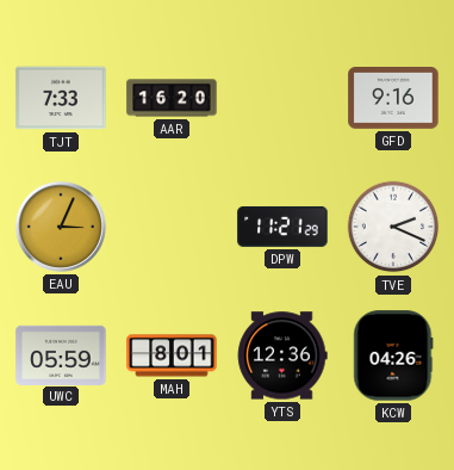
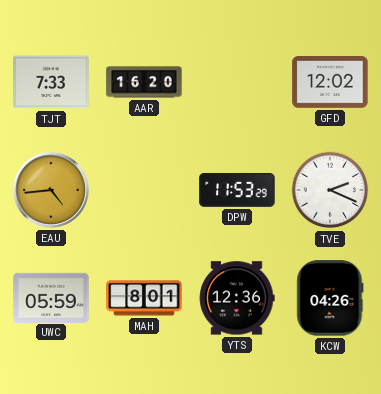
GFD: 9:16 -> 12:02
EAU: 3:04 -> 4:44
DPW: 11:21 -> 11:53
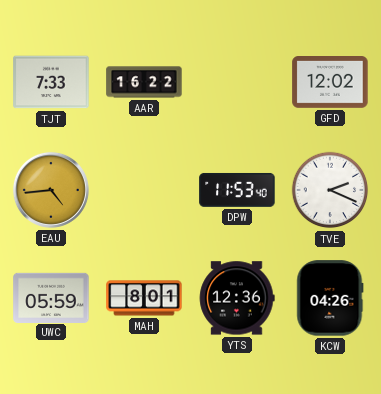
AAR: 16:20 -> 16:22
DPW: 11:53:29 -> 11:53:40
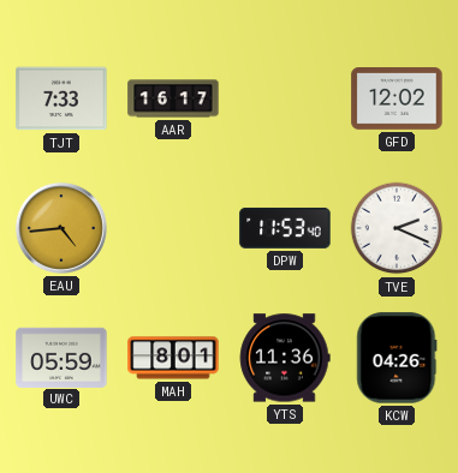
AAR: 16:22 -> 16:17
YTS: 12:36 -> 11:36
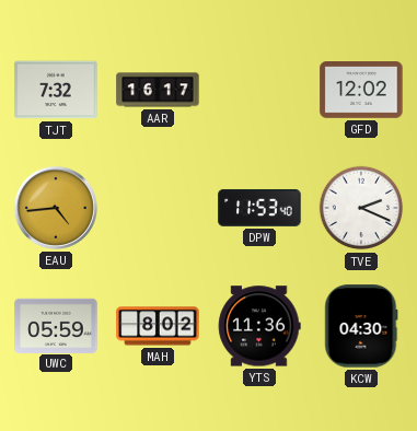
TJT: 7:33 -> 7:32
MAH: 8:01 -> 8:02
KCW: 04:26 -> 04:30
